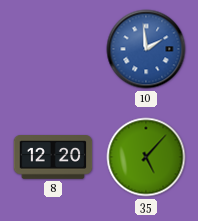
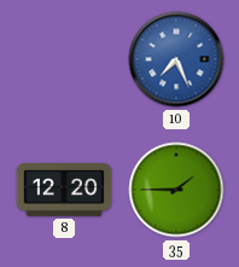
10: 1:59 -> 7:26
35: 5:07 -> 1:45
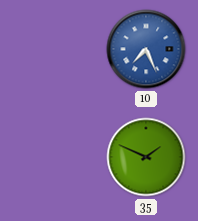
8: 12:20 -> none
35: 1:45 -> 1:49
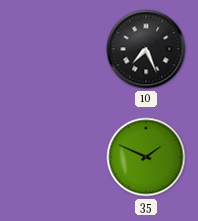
10 dial: blue -> black
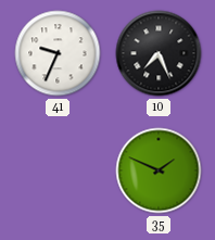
41: none -> 9:34
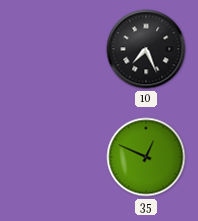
41: 9:34 -> none
35: 1:49 -> 12:49
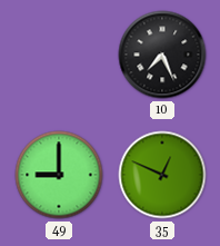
49: none -> 9:00
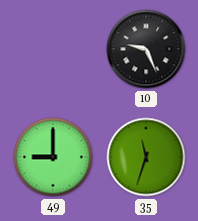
10: 7:26 -> 9:26
35: 12:49 -> 11:33
